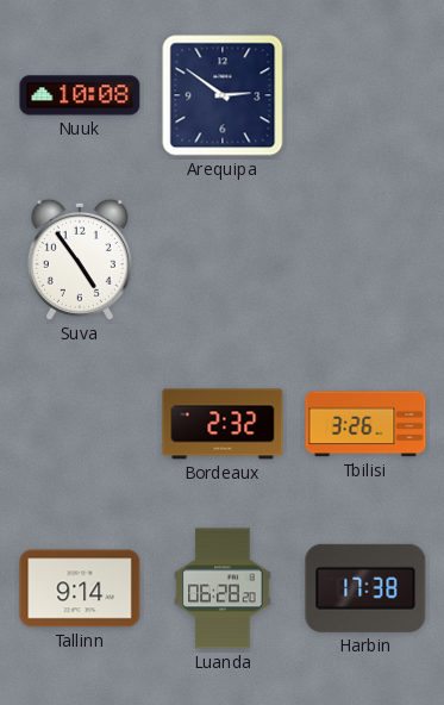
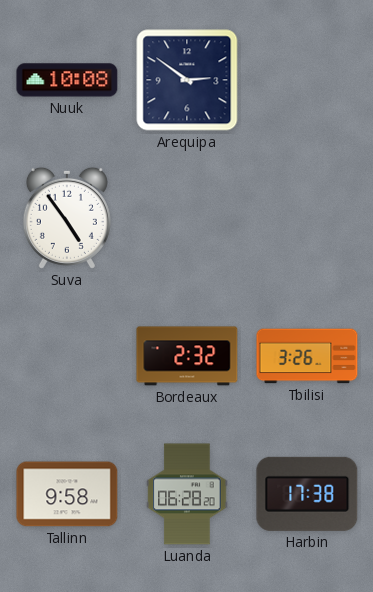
Tallinn: 9:14 -> 9:58
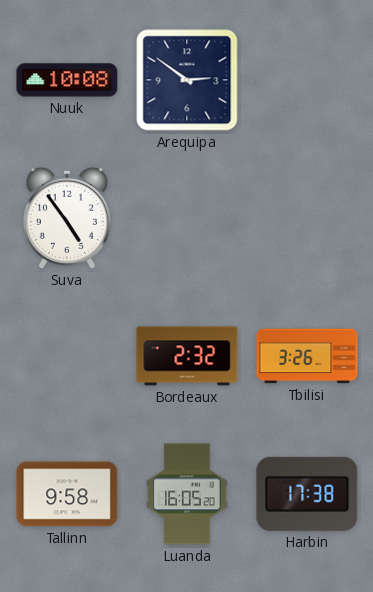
Luanda: 06:28 -> 16:05
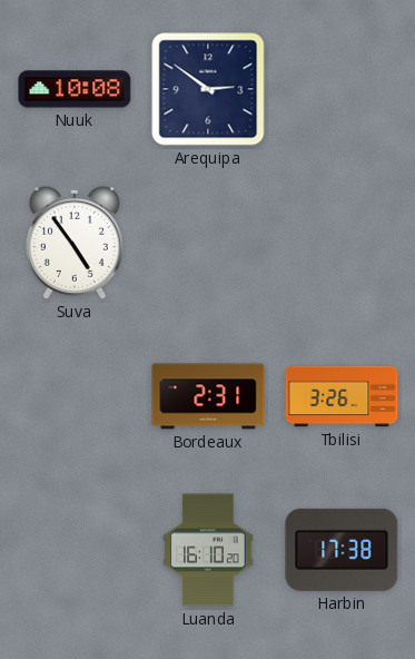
Bordeaux: 2:32 -> 2:31
Tallinn: 9:58 -> none
Luanda: 16:05 -> 16:10
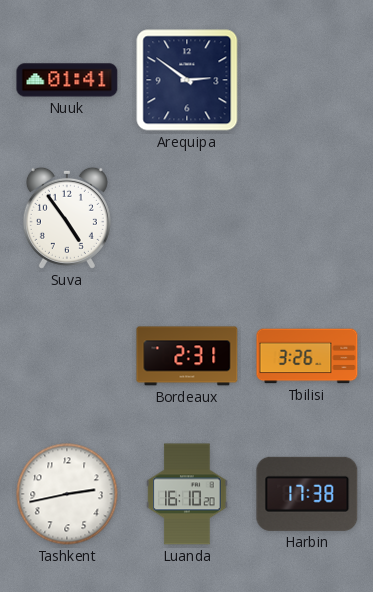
Nuuk: 10:08 -> 01:41
Tashkent: none -> 2:43
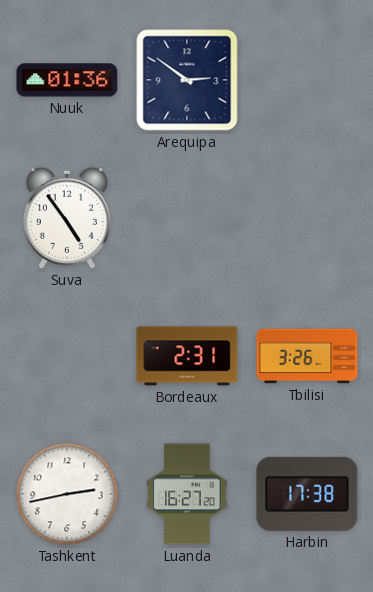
Nuuk: 01:41 -> 01:36
Luanda: 16:10 -> 16:27
